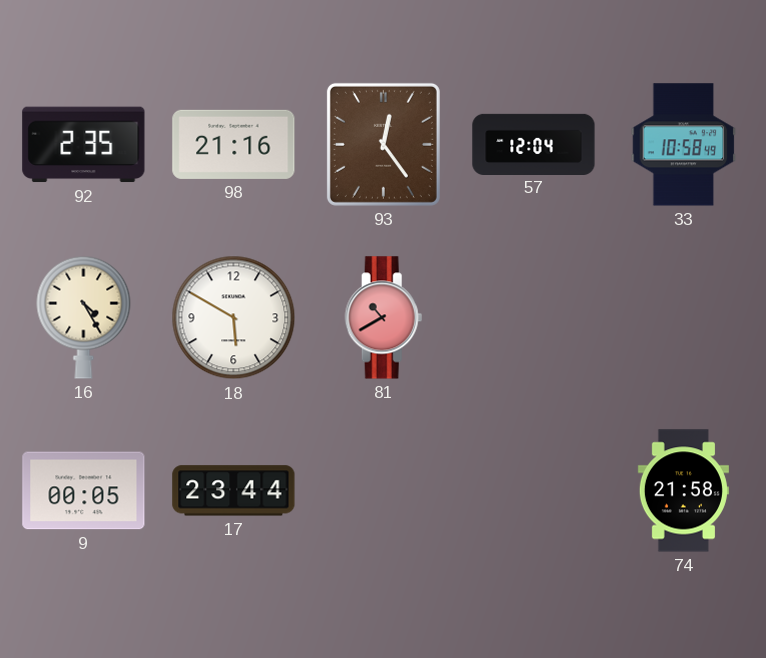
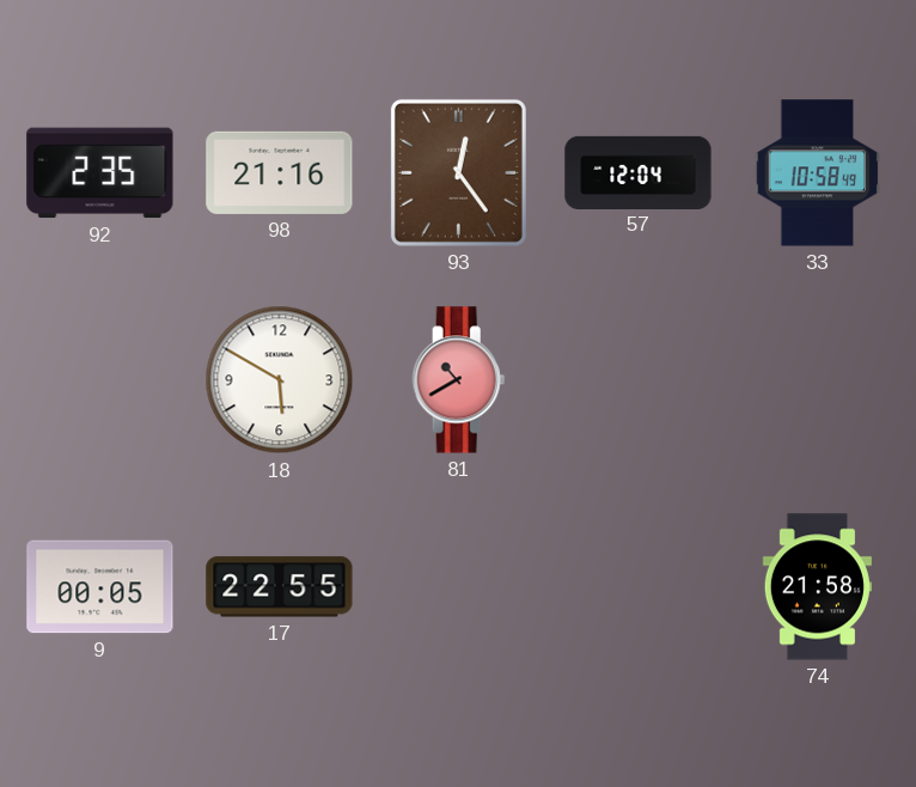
16: 4:25 -> none
17: 23:44 -> 22:55
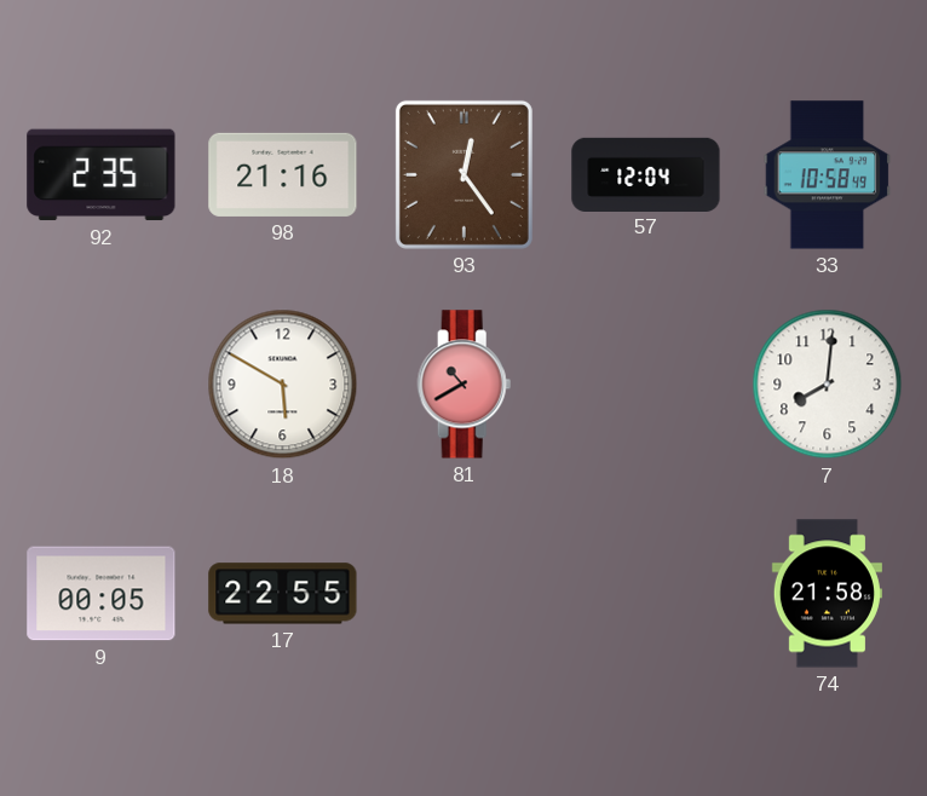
7: none -> 8:01
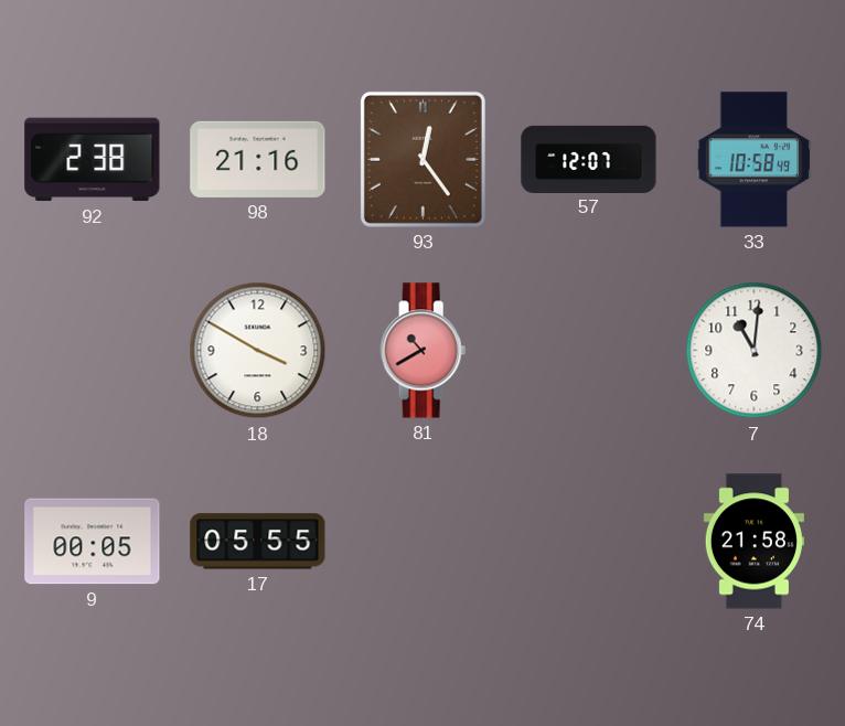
92: 2:35 -> 2:38
57: 12:04 -> 12:07
18: 5:50 -> 3:50
7: 8:01 -> 11:01
17: 22:55 -> 05:55
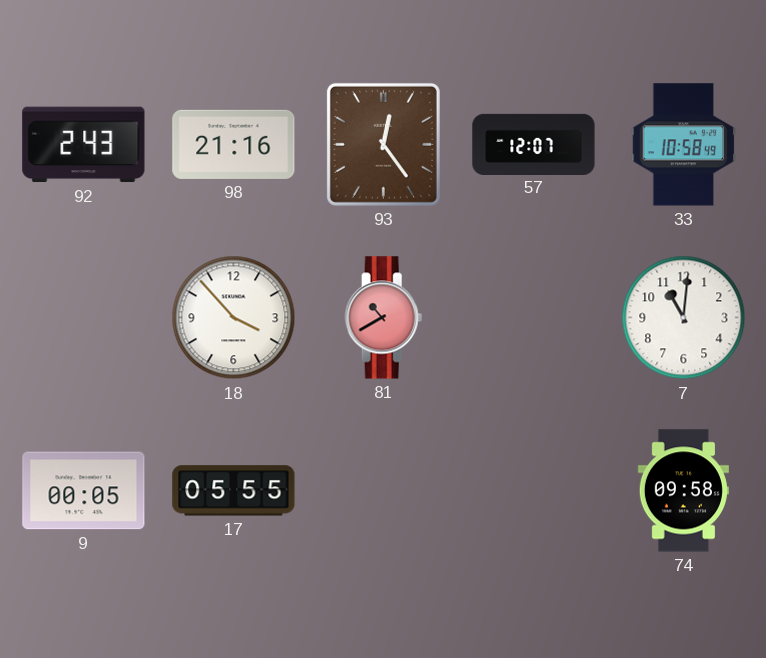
92: 2:38 -> 2:43
18: 3:50 -> 3:53
74: 21:58 -> 09:58
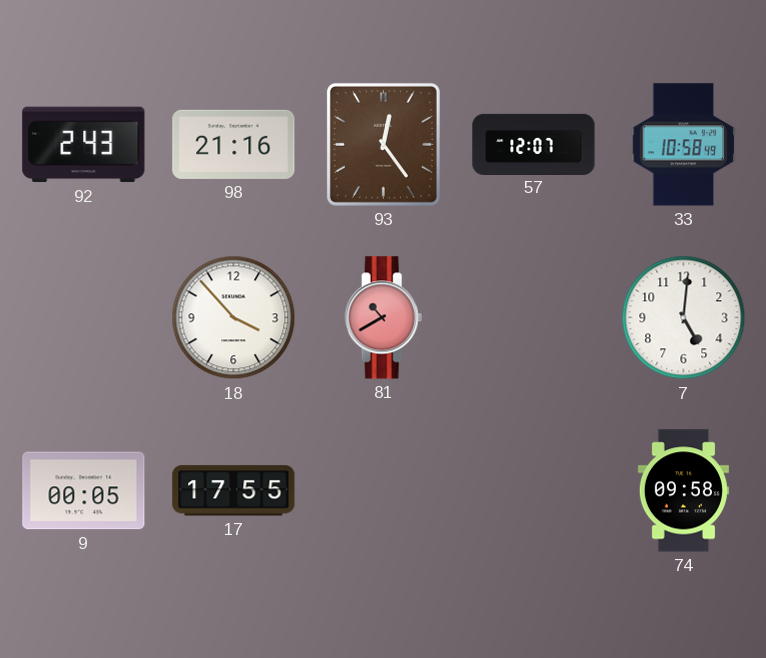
7: 11:01 -> 5:01
17: 05:55 -> 17:55
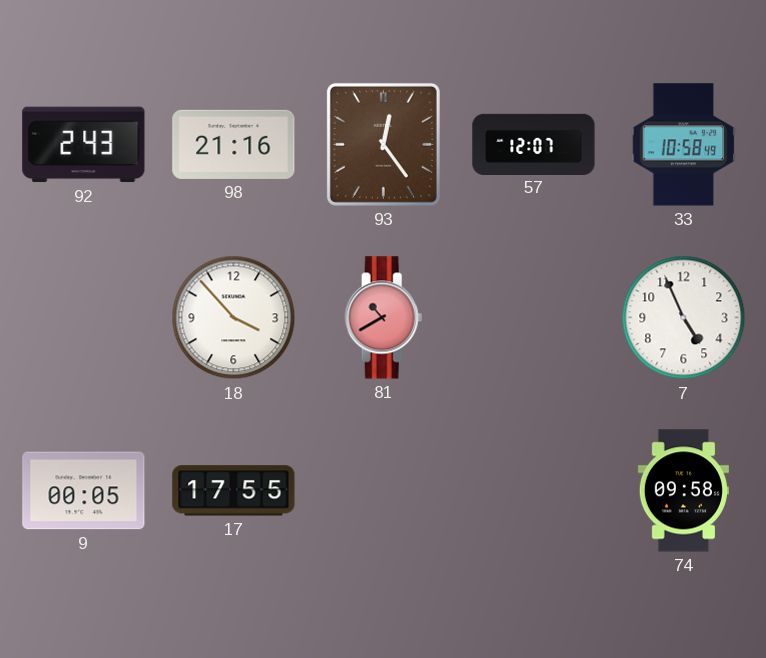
7: 5:01 -> 4:56
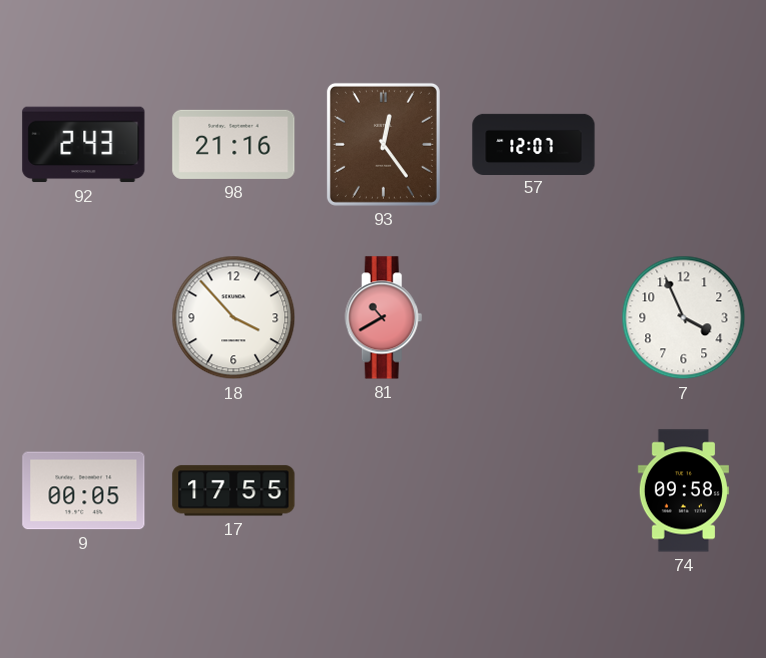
33: 10:58 -> none
7: 4:56 -> 3:56
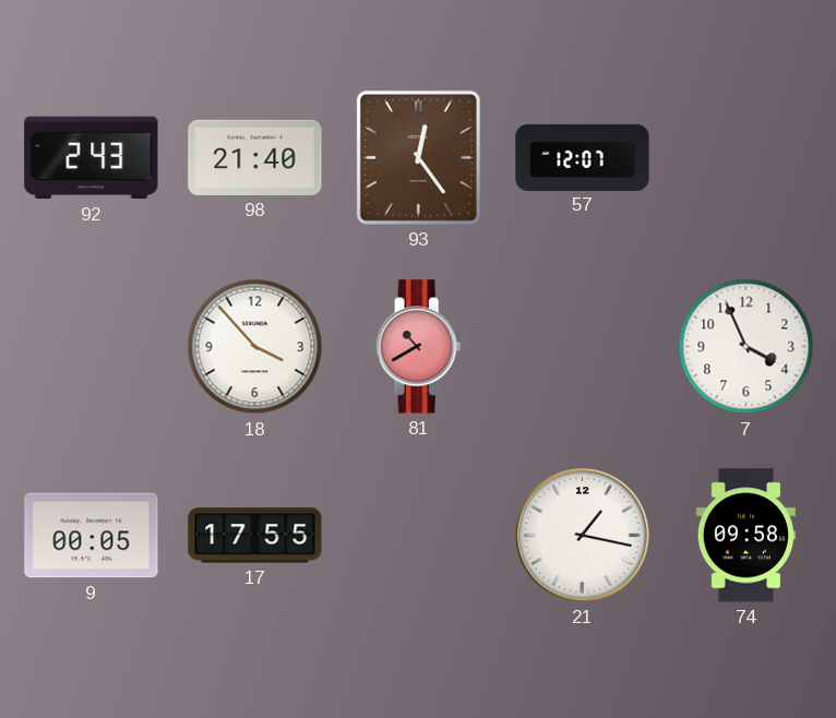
98: 21:16 -> 21:40
21: none -> 1:17
